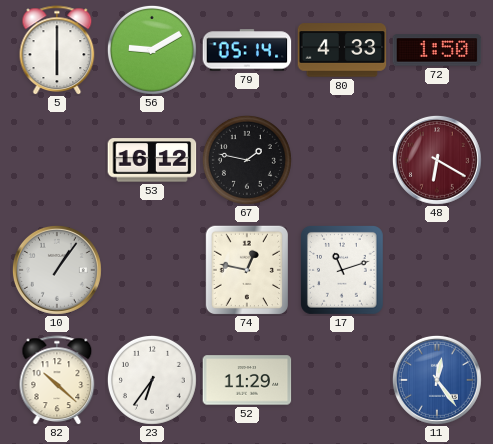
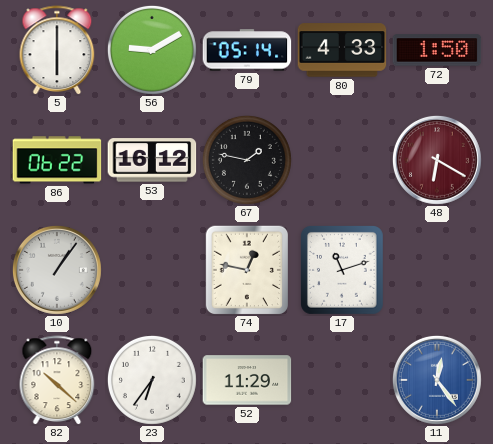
86: none -> 06:22
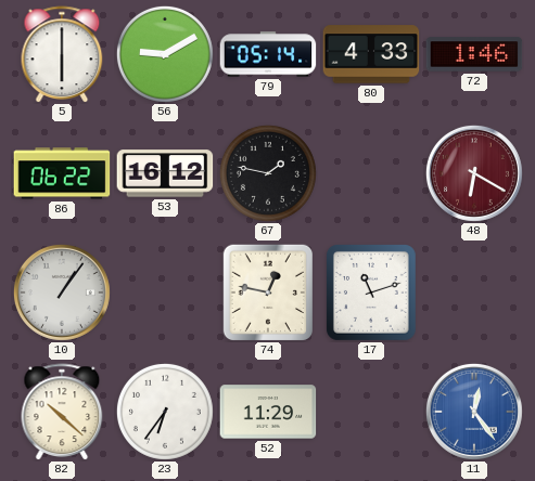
72: 1:50 -> 1:46
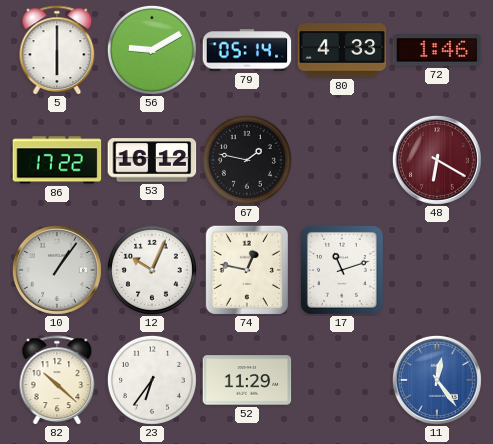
86: 06:22 -> 17:22
12: none -> 10:04
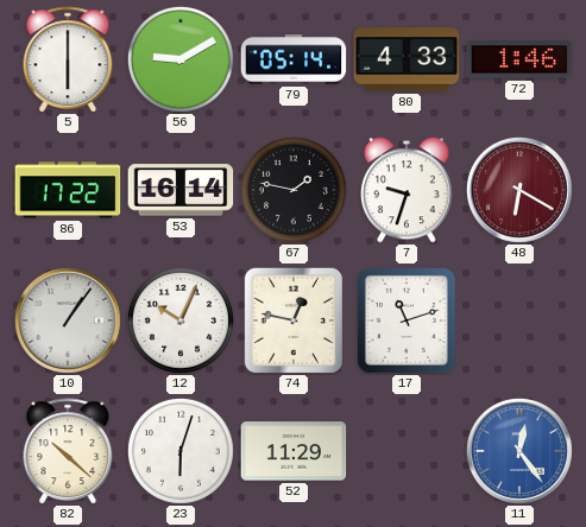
53: 16:12 -> 16:14
7: none -> 9:33
23: 6:36 -> 6:03
